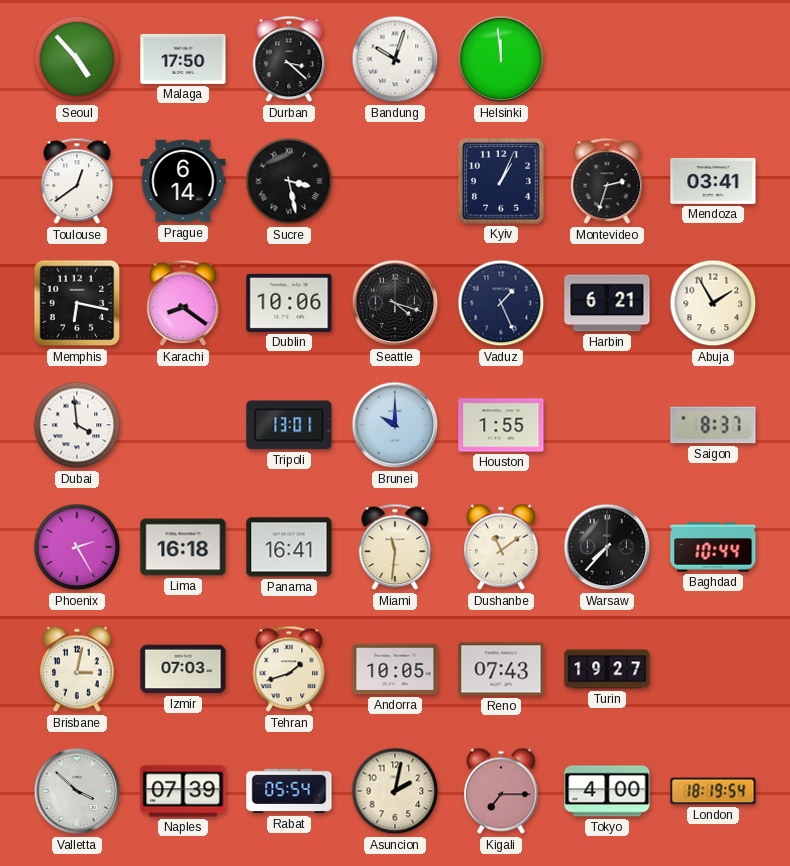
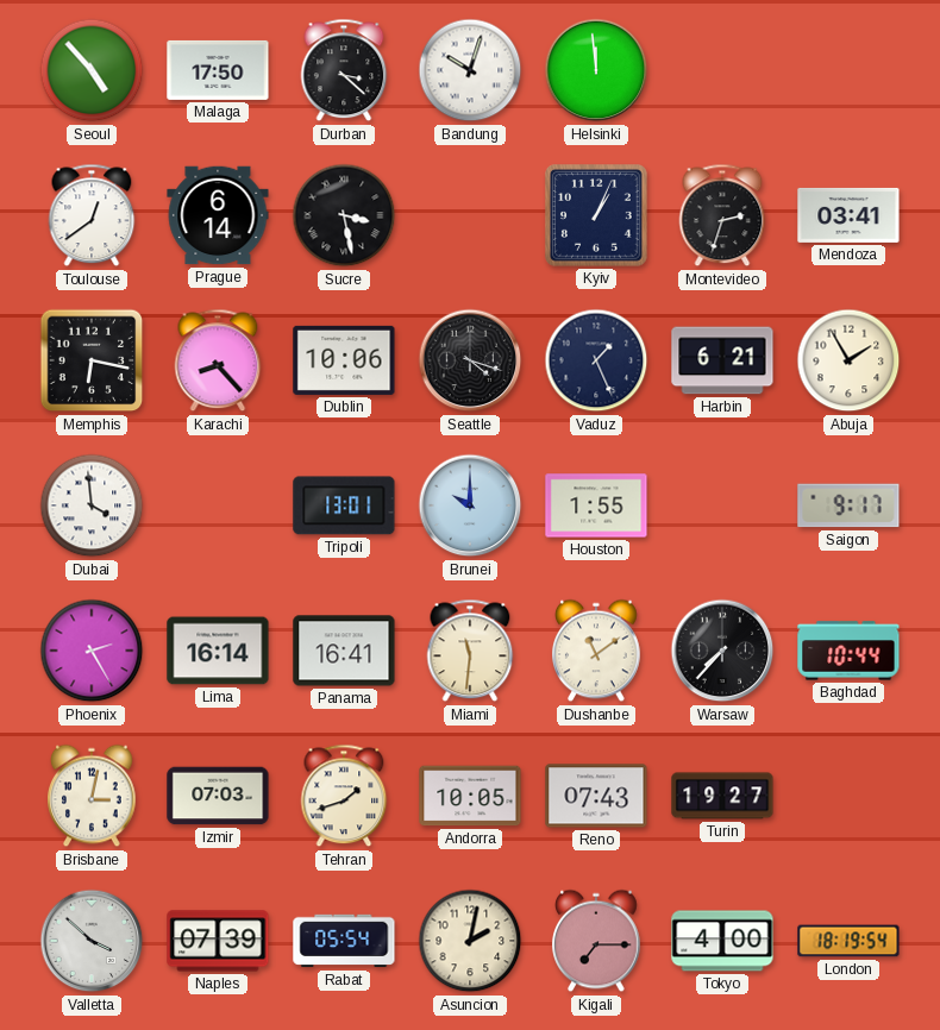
Karachi: 8:21 -> 8:23
Saigon: 8:37 -> 9:17
Lima: 16:18 -> 16:14
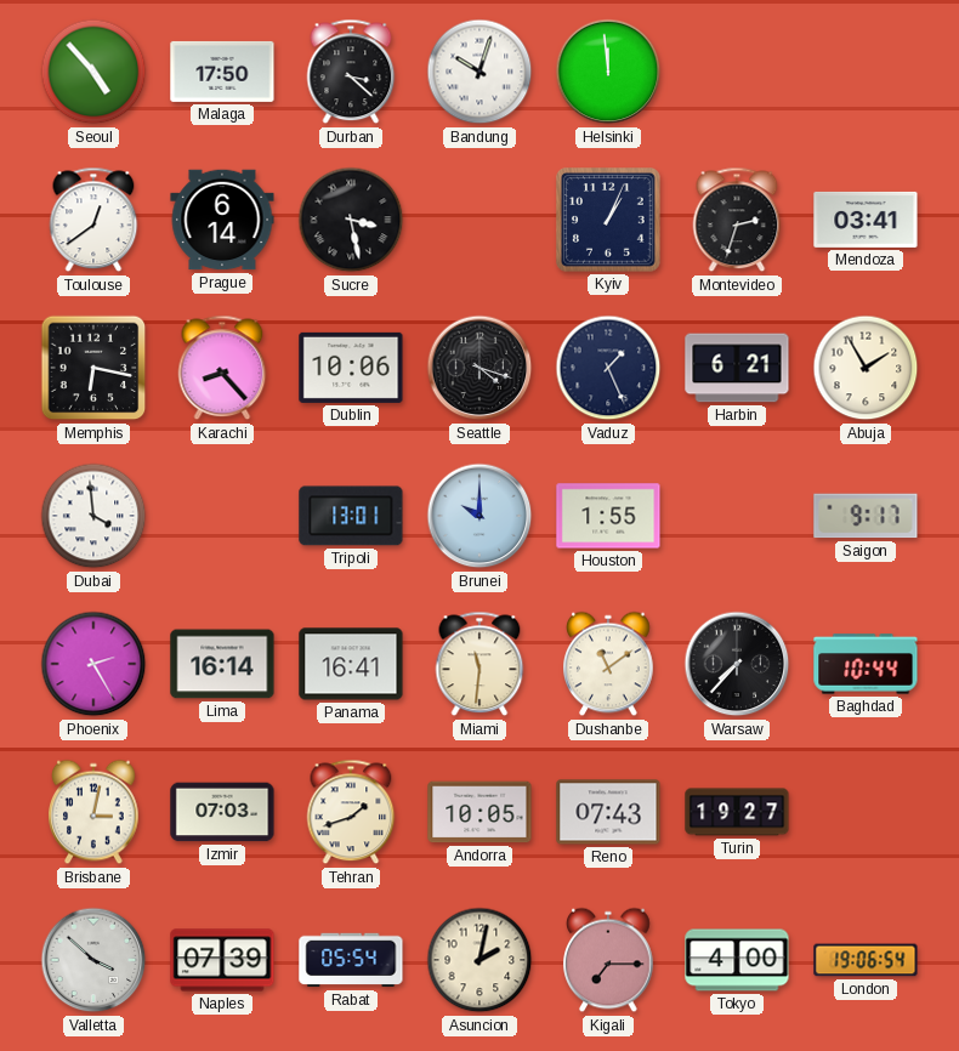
London: 18:19 -> 19:06
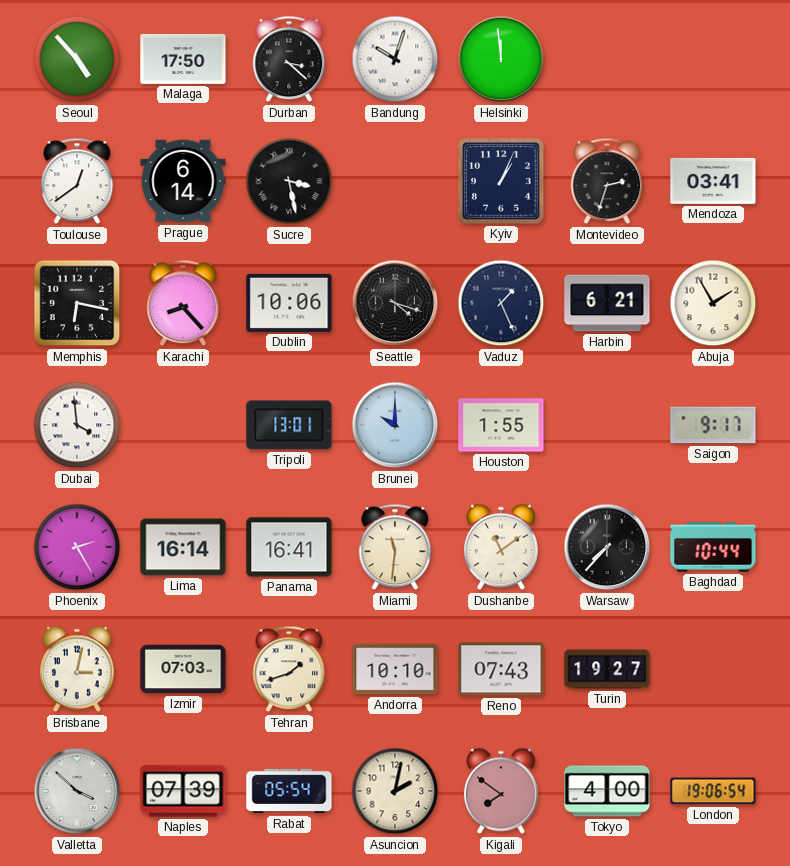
Andorra: 10:05 -> 10:10
Kigali: 7:15 -> 7:51
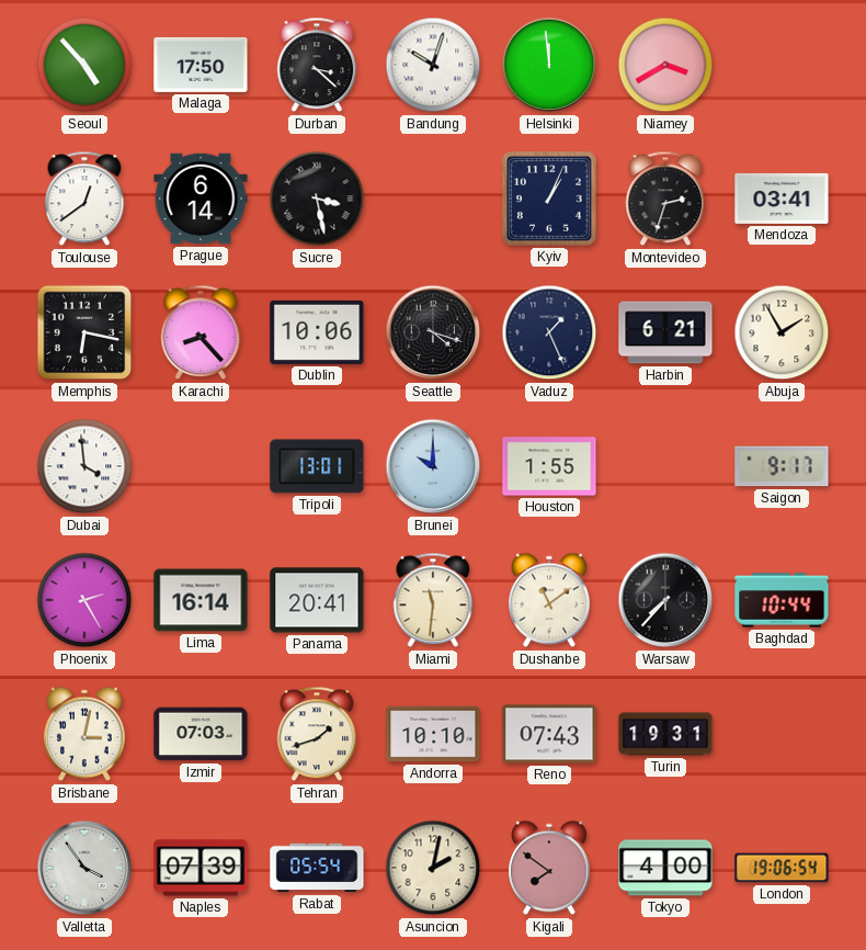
Niamey: none -> 3:40
Panama: 16:41 -> 20:41
Turin: 19:27 -> 19:31
Valletta: 3:52 -> 3:54
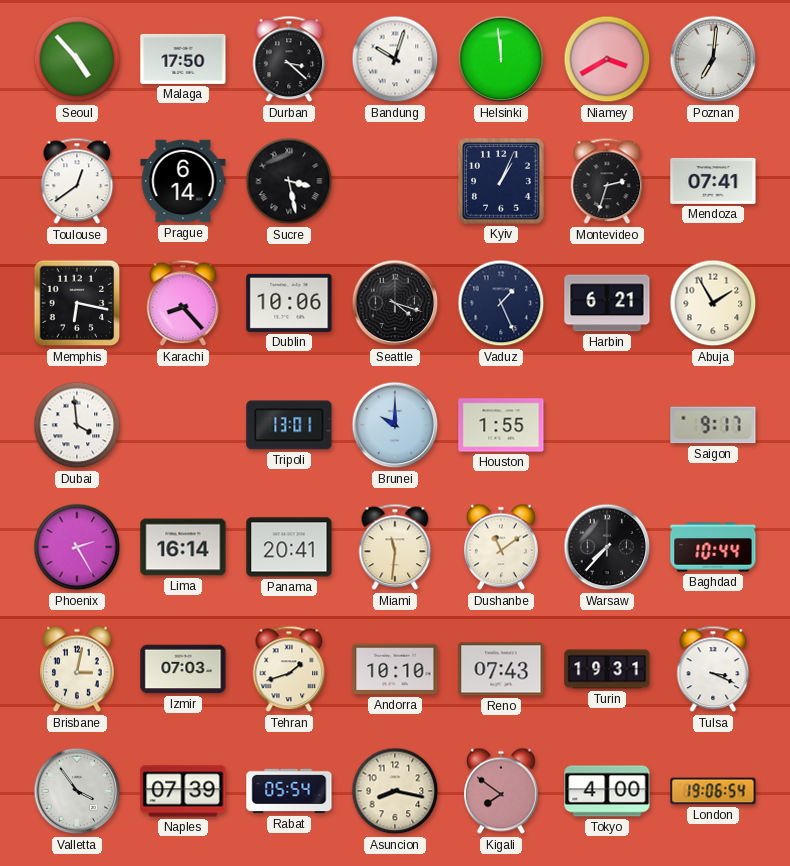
Poznan: none -> 7:01
Mendoza: 03:41 -> 07:41
Tulsa: none -> 3:19
Asuncion: 2:02 -> 8:17
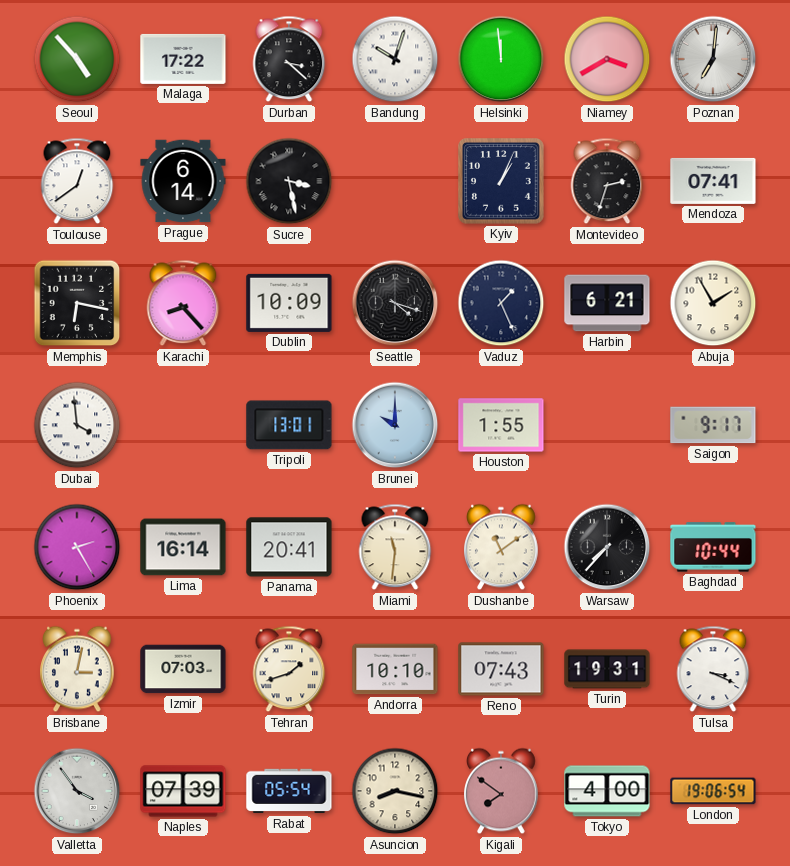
Malaga: 17:50 -> 17:22
Dublin: 10:06 -> 10:09
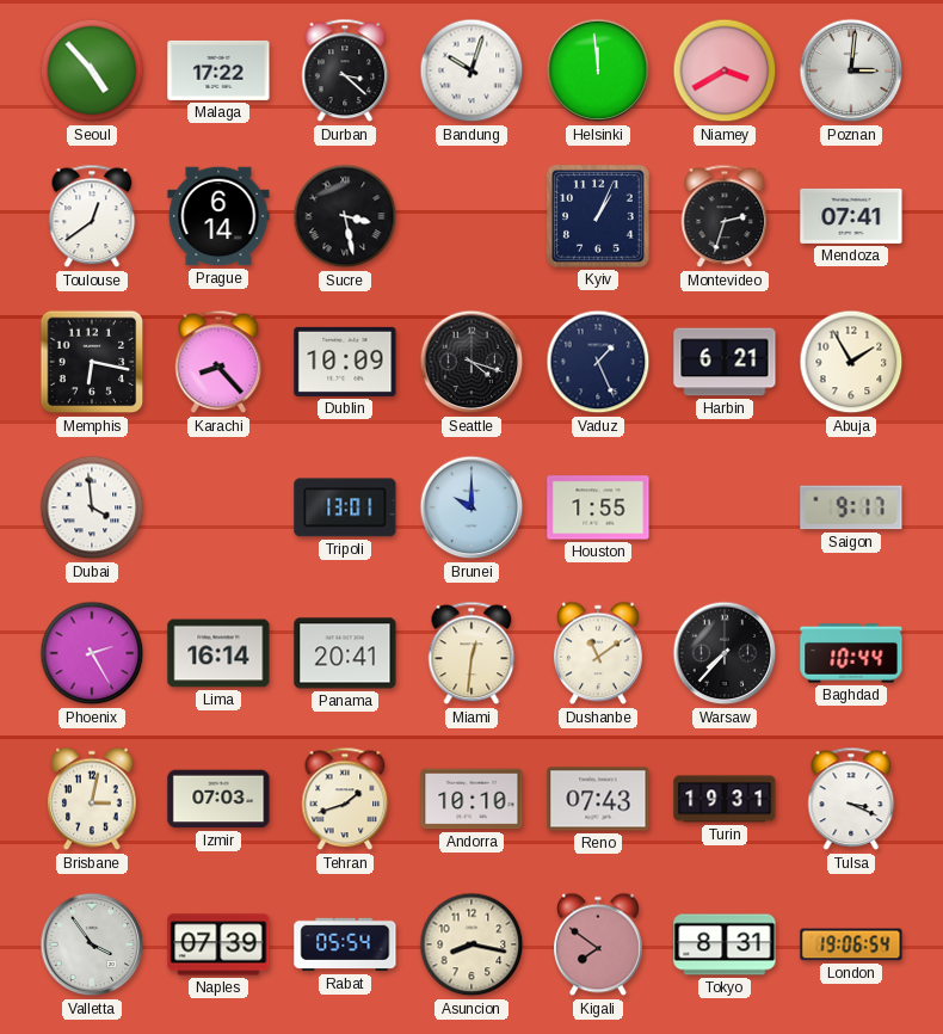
Poznan: 7:01 -> 3:01
Miami: 11:31 -> 12:31
Tokyo: 4:00 -> 8:31
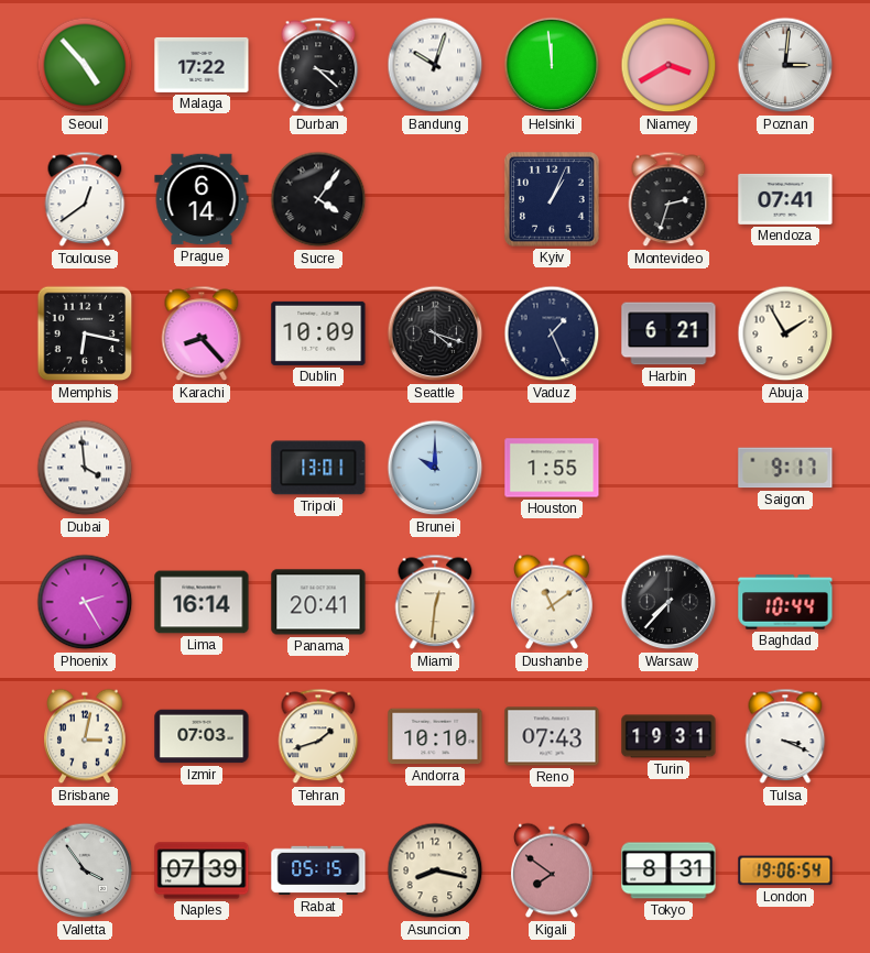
Sucre: 3:28 -> 4:06
Rabat: 05:54 -> 05:15
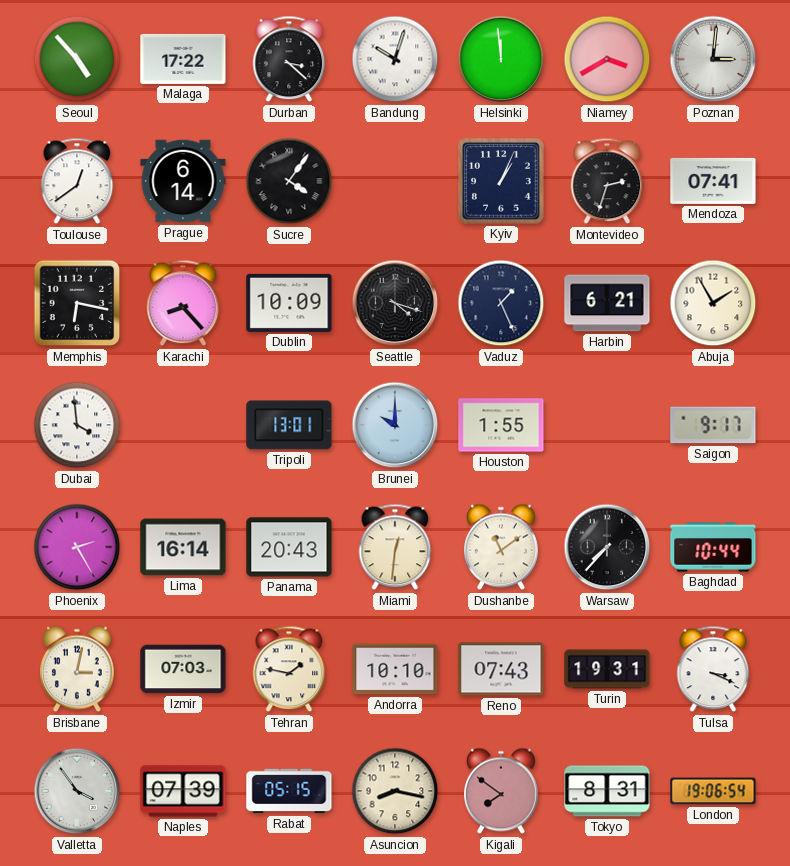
Panama: 20:41 -> 20:43
Tehran: 1:42 -> 1:47
